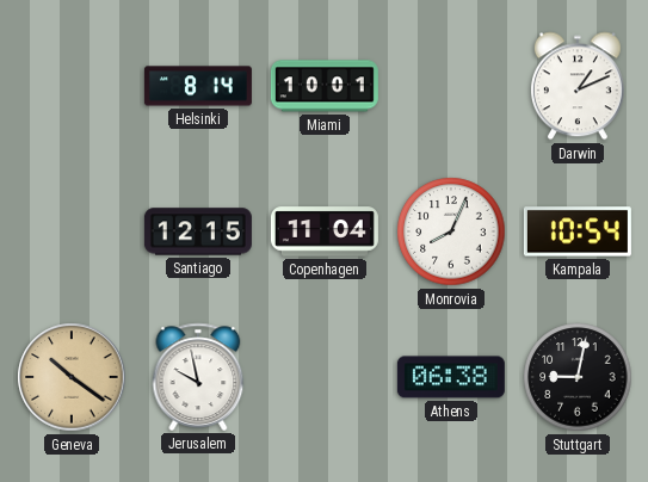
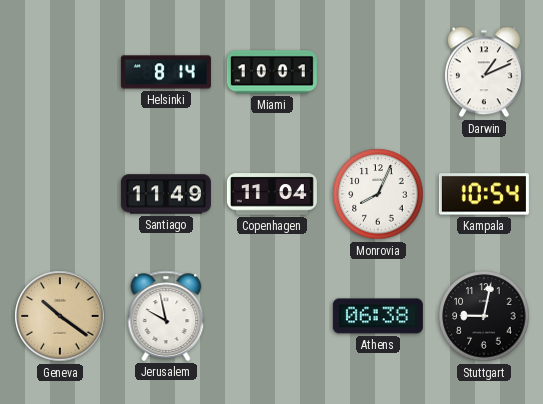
Santiago: 12:15 -> 11:49
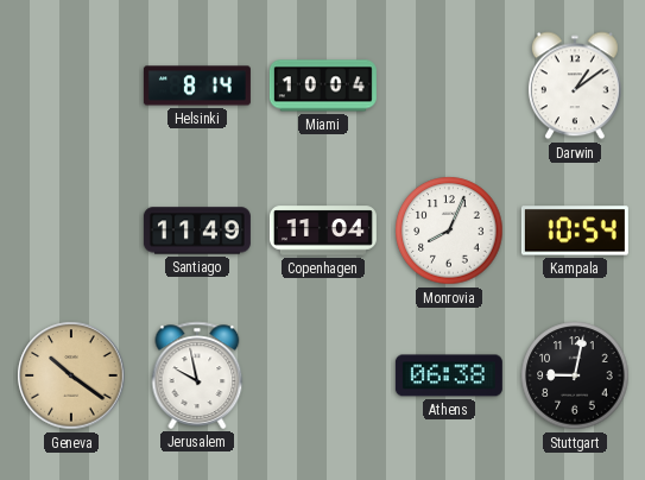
Miami: 10:01 -> 10:04
Darwin: 1:11 -> 1:09
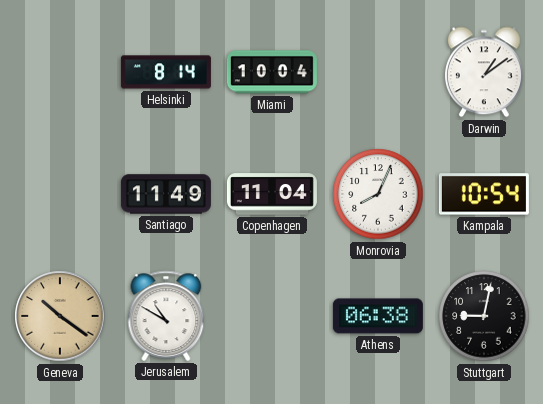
Jerusalem: 9:58 -> 10:50
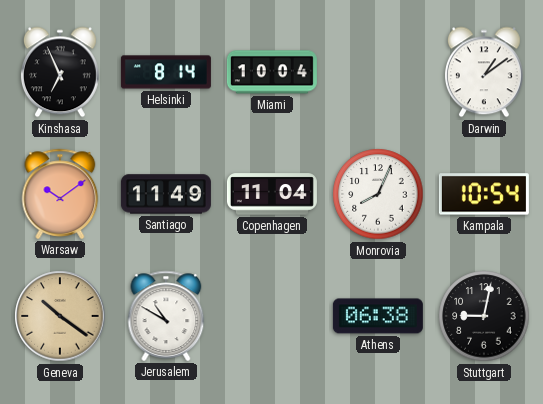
Kinshasa: none -> 6:56
Warsaw: none -> 10:09
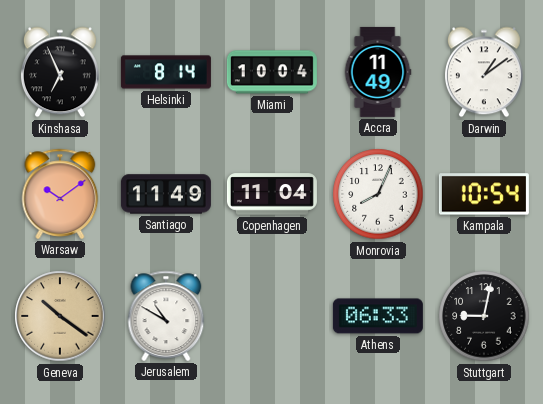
Accra: none -> 11:49
Athens: 06:38 -> 06:33
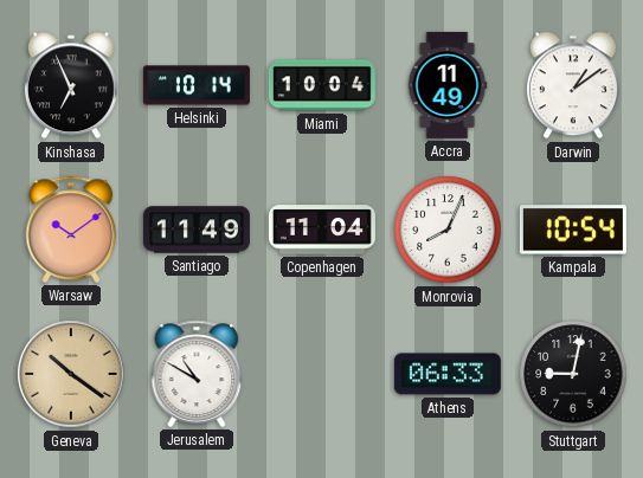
Helsinki: 8:14 -> 10:14
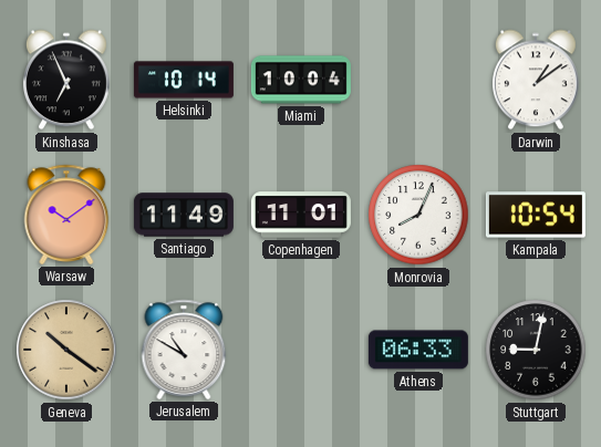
Accra: 11:49 -> none
Copenhagen: 11:04 -> 11:01
